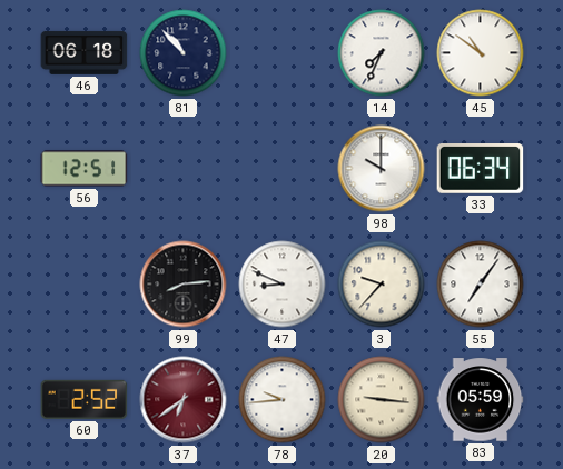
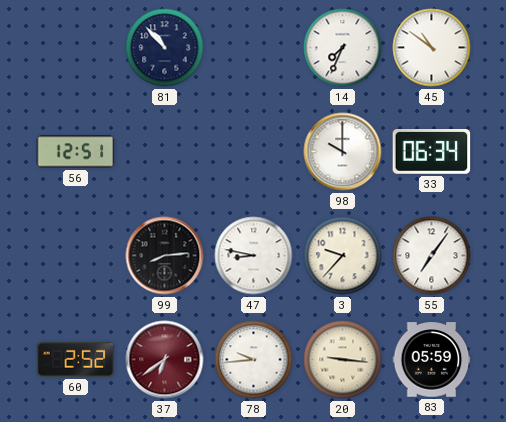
46: 06:18 -> none
47: 8:49 -> 8:47
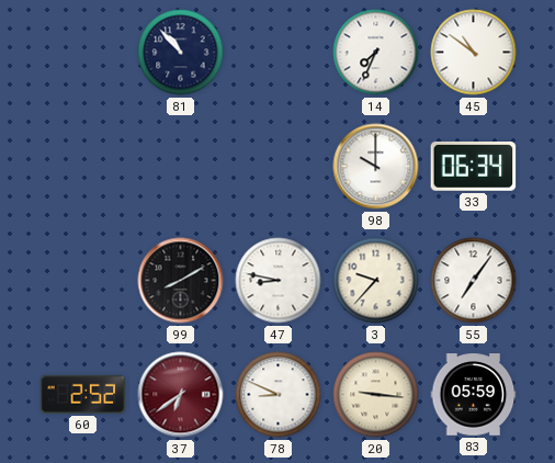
56: 12:51 -> none
99: 8:14 -> 8:10
78: 9:44 -> 8:49
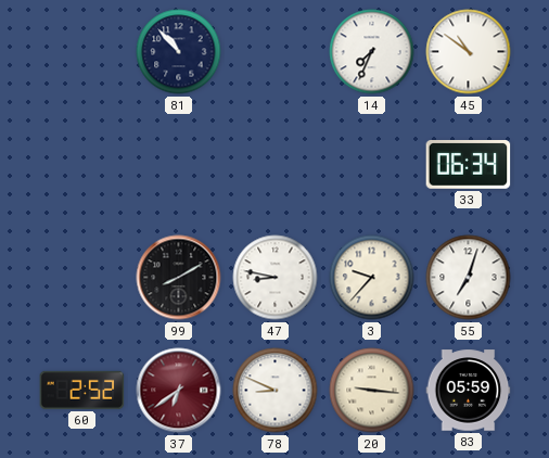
98: 10:00 -> none
55: 7:06 -> 7:03
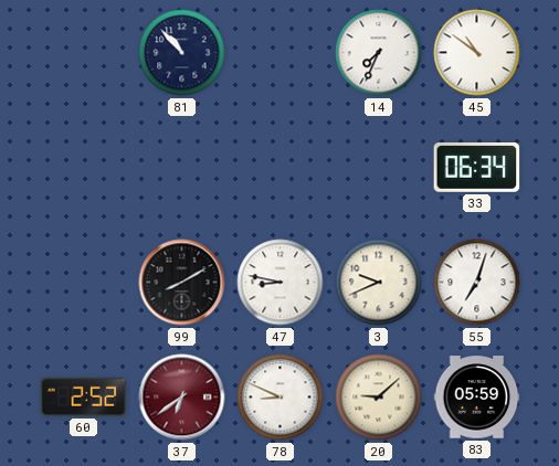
3: 9:37 -> 9:41
20: 9:16 -> 9:08
